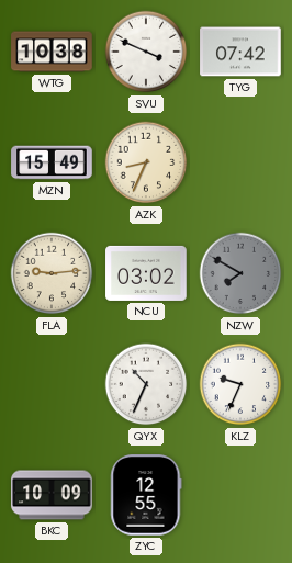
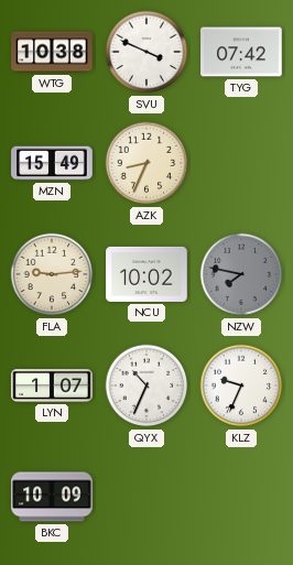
NCU: 03:02 -> 10:02
NZW: 7:50 -> 7:47
LYN: none -> 1:07
ZYC: 12:55 -> none
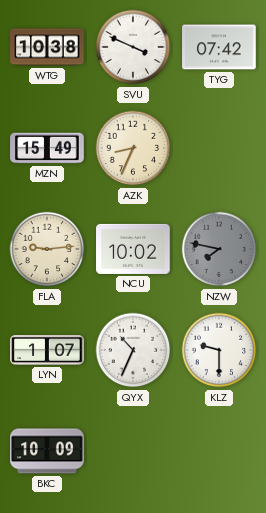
KLZ: 9:34 -> 9:30
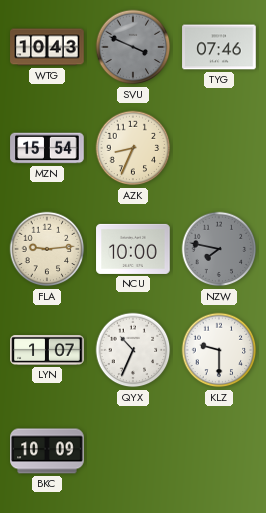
WTG: 10:38 -> 10:43
SVU dial: white -> grey
TYG: 07:42 -> 07:46
MZN: 15:49 -> 15:54
NCU: 10:02 -> 10:00
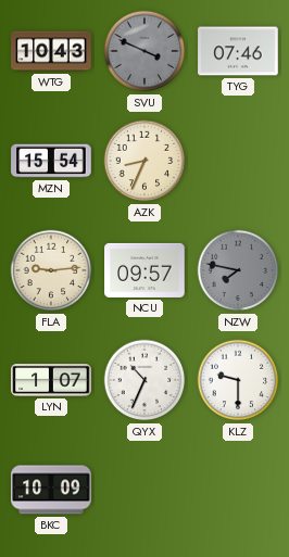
NCU: 10:00 -> 09:57
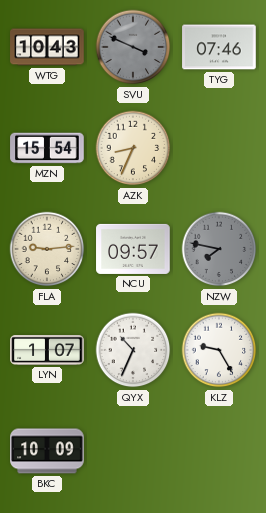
KLZ: 9:30 -> 9:25
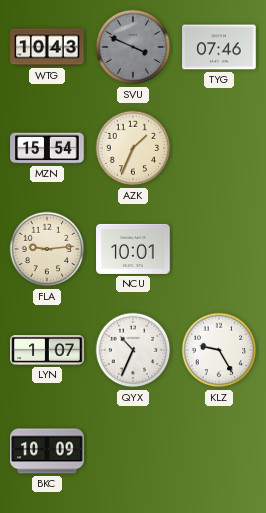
AZK: 8:34 -> 1:34
NCU: 09:57 -> 10:01
NZW: 7:47 -> none
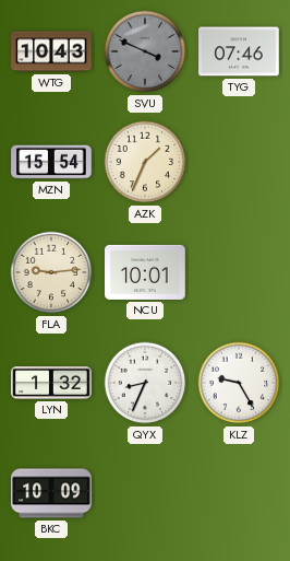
LYN: 1:07 -> 1:32
QYX: 10:34 -> 8:34
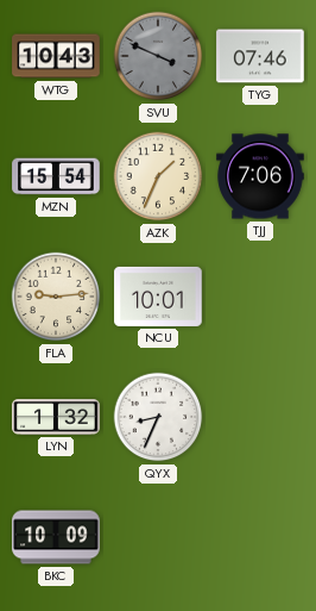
TJJ: none -> 7:06
KLZ: 9:25 -> none
